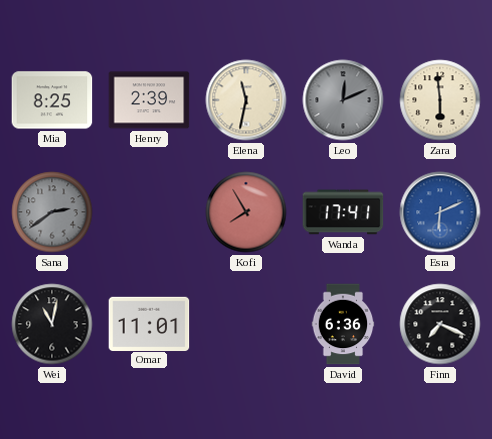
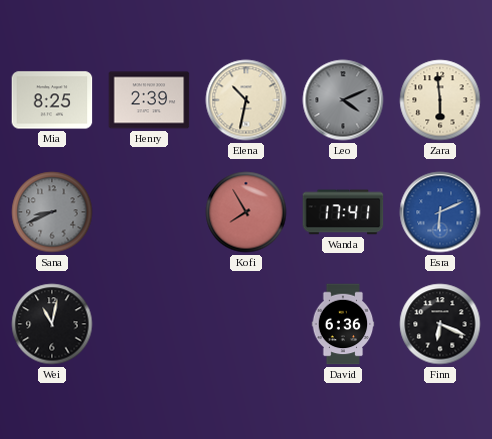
Elena: 11:32 -> 10:32
Leo: 12:11 -> 4:11
Sana: 2:39 -> 8:41
Omar: 11:01 -> none
Finn: 7:19 -> 6:19
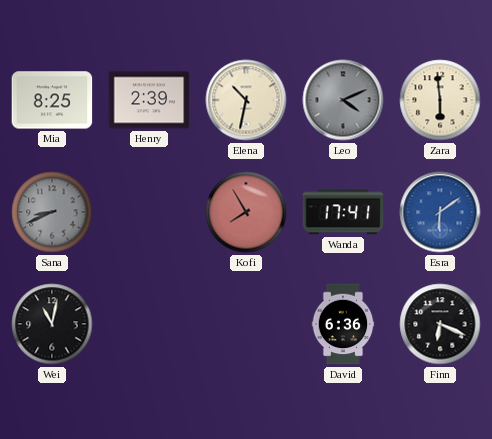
Esra: 6:11 -> 6:09
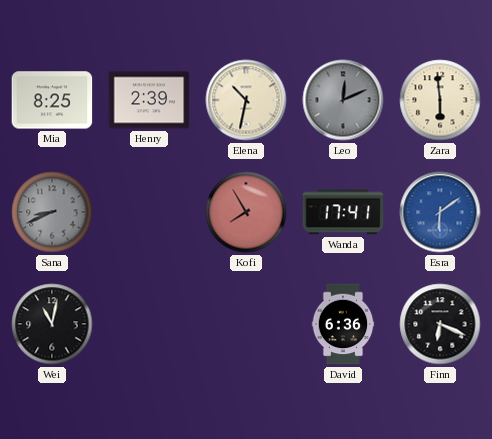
Leo: 4:11 -> 12:11
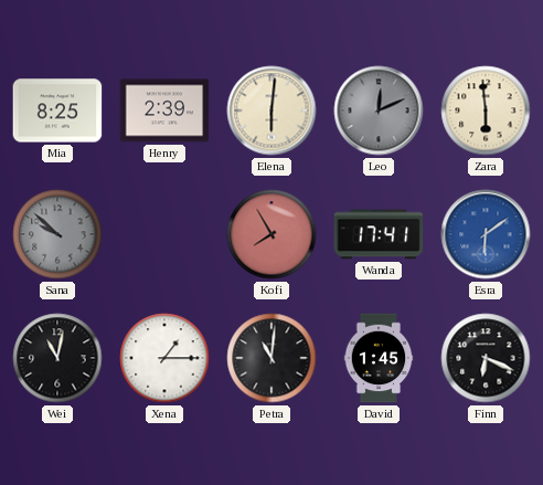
Elena: 10:32 -> 6:01
Sana: 8:41 -> 9:52
Xena: none -> 1:15
Petra: none -> 11:01
David: 6:36 -> 1:45
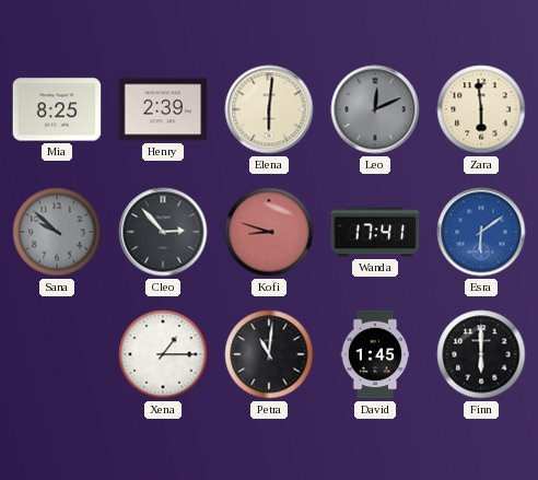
Cleo: none -> 2:53
Kofi: 7:55 -> 8:48
Wei: 11:02 -> none
Finn: 6:19 -> 6:00
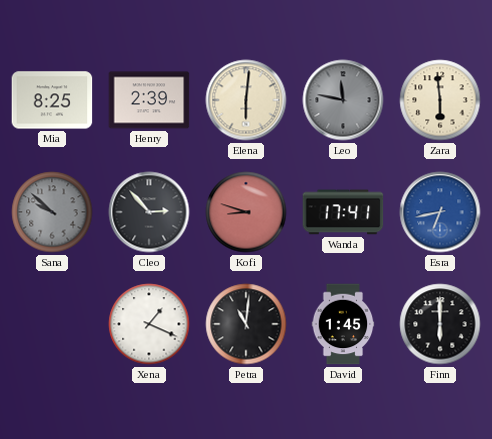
Leo: 12:11 -> 11:47
Esra: 6:09 -> 6:43
Xena: 1:15 -> 1:19
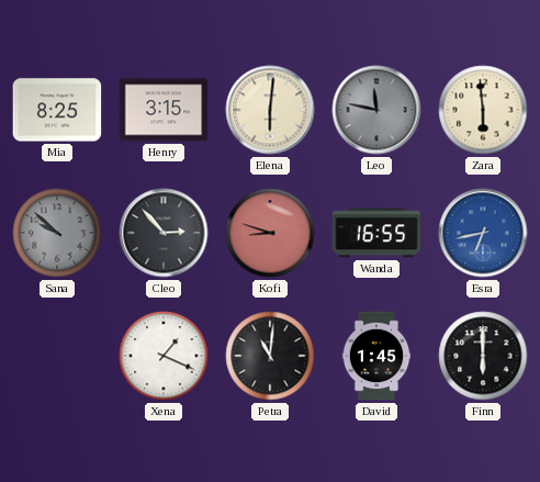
Henry: 2:39 -> 3:15
Wanda: 17:41 -> 16:55
